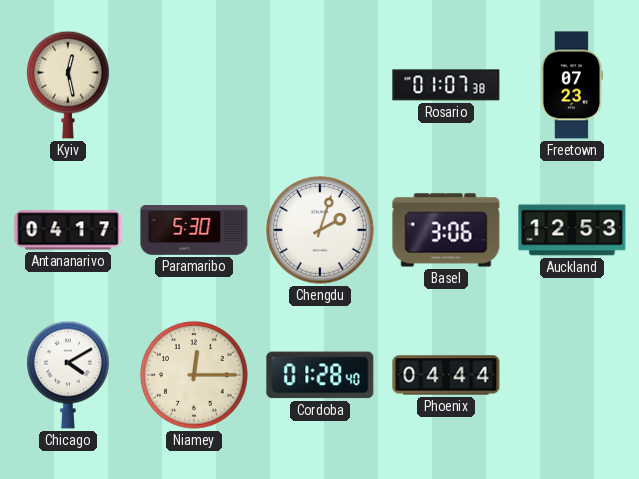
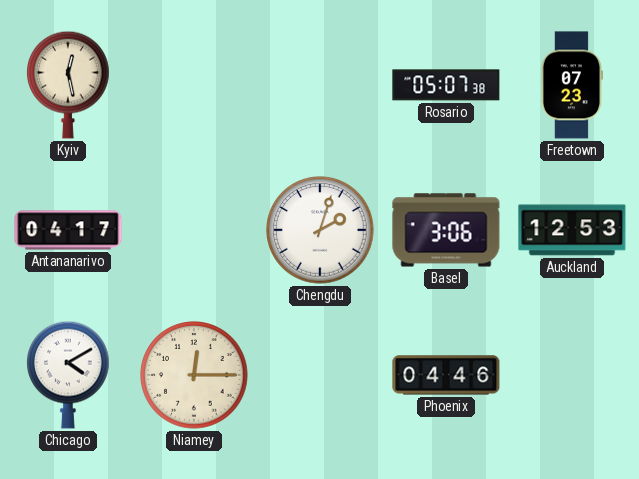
Rosario: 01:07 -> 05:07
Paramaribo: 5:30 -> none
Cordoba: 01:28 -> none
Phoenix: 04:44 -> 04:46
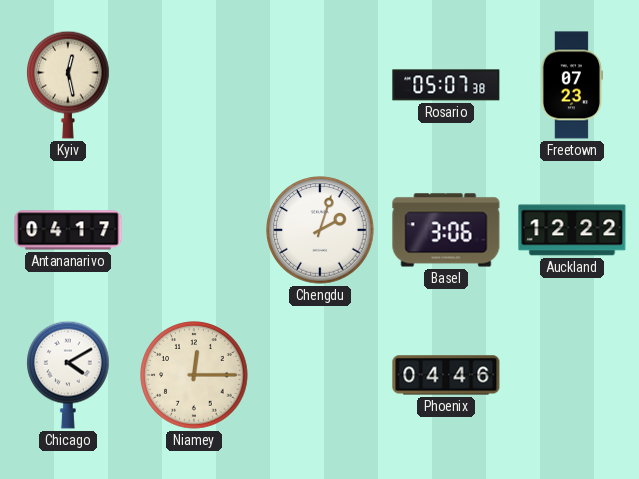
Auckland: 12:53 -> 12:22
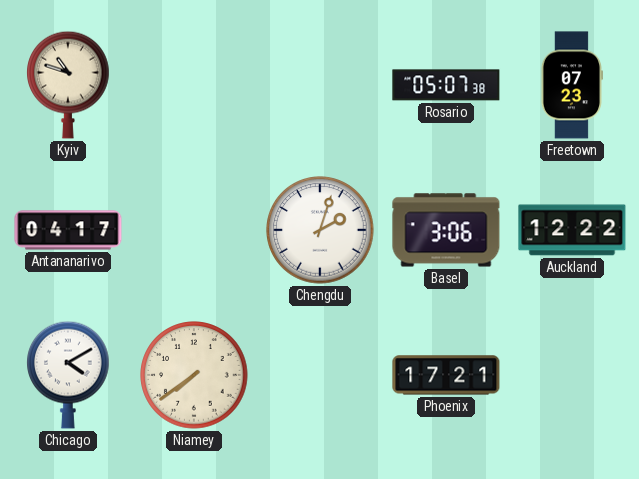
Kyiv: 12:28 -> 10:48
Niamey: 12:15 -> 7:39
Phoenix: 04:46 -> 17:21
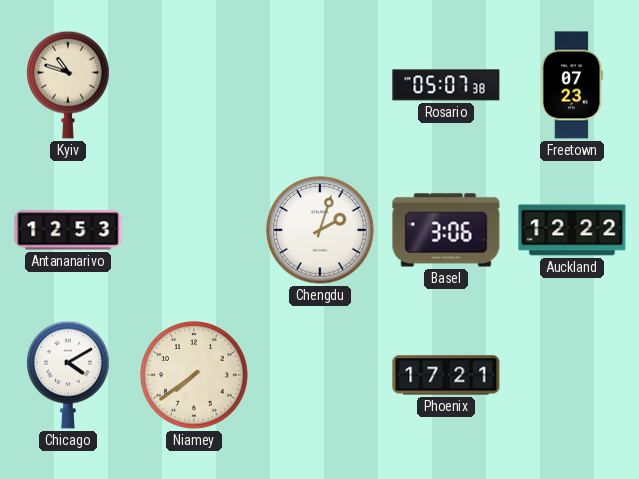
Antananarivo: 04:17 -> 12:53
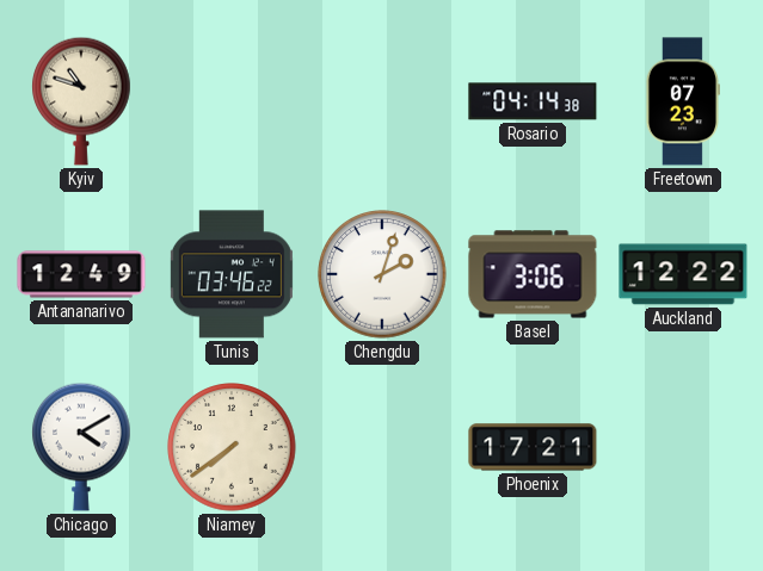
Rosario: 05:07 -> 04:14
Antananarivo: 12:53 -> 12:49
Tunis: none -> 03:46
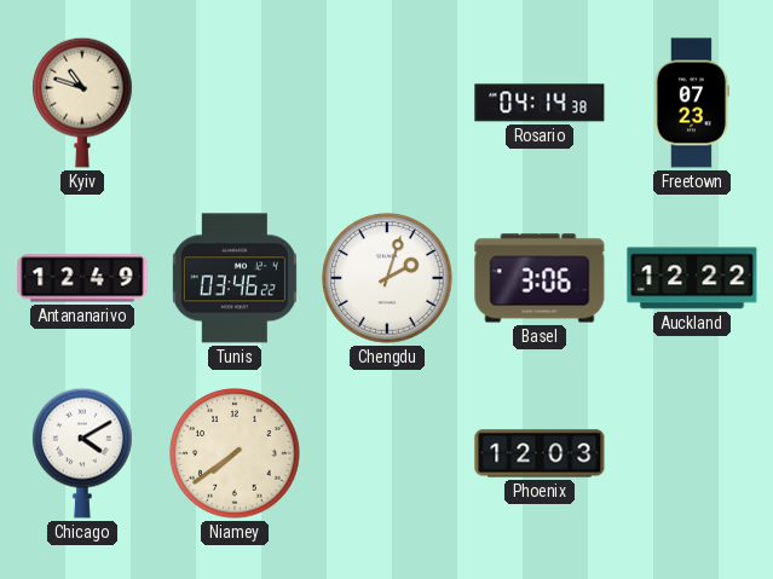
Phoenix: 17:21 -> 12:03
